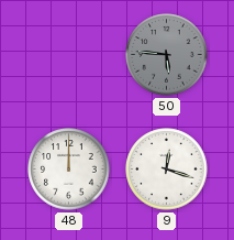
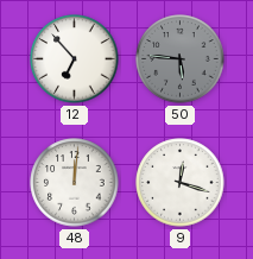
12: none -> 6:53
48: 12:00 -> 12:01
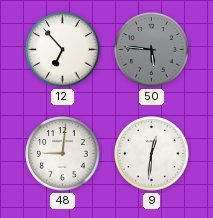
48: 12:01 -> 9:01
9: 12:18 -> 12:31
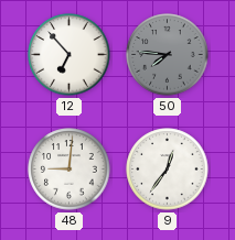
50: 5:46 -> 7:46
9: 12:31 -> 12:36
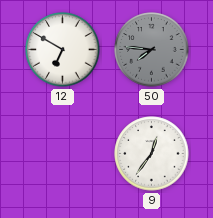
12: 6:53 -> 6:50
48: 9:01 -> none
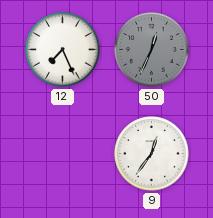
12: 6:50 -> 7:26
50: 7:46 -> 12:34
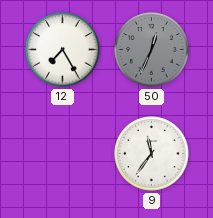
12: 7:26 -> 7:25
9: 12:36 -> 11:36
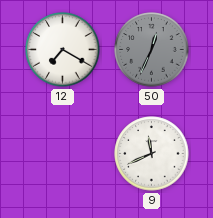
12: 7:25 -> 7:20
9: 11:36 -> 11:41
